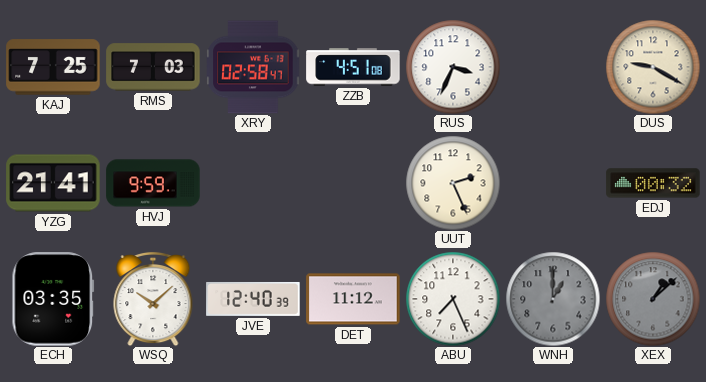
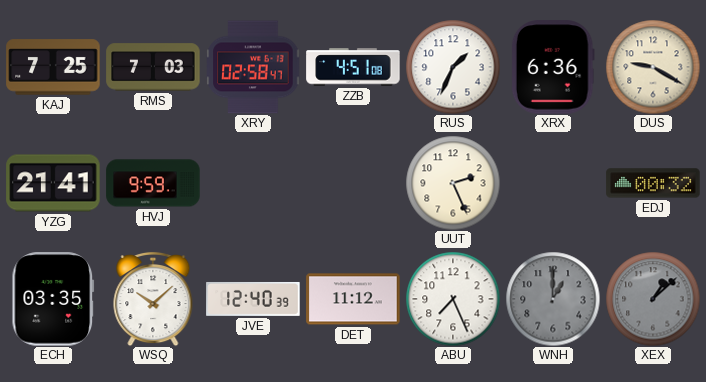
RUS: 3:34 -> 1:34
XRX: none -> 6:36
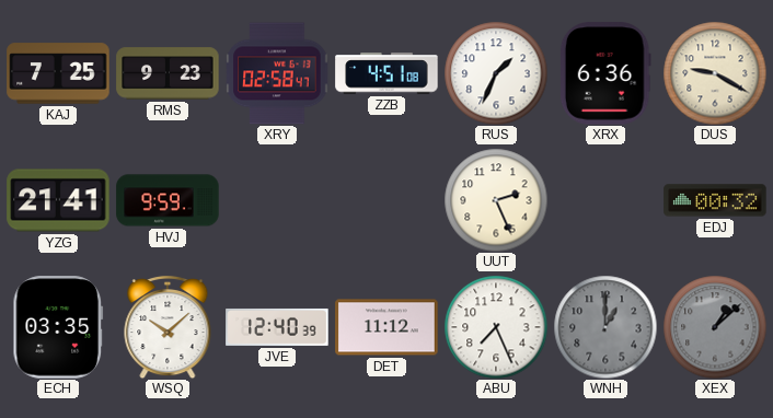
RMS: 7:03 -> 9:23
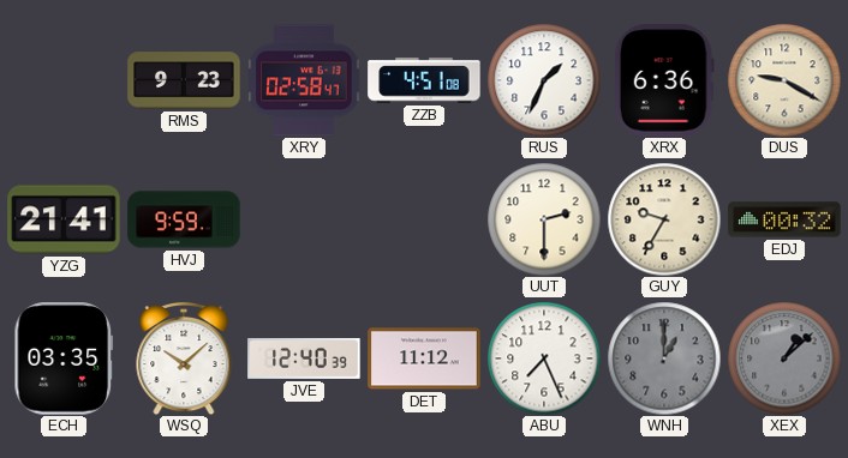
KAJ: 7:25 -> none
UUT: 2:26 -> 2:30
GUY: none -> 9:35
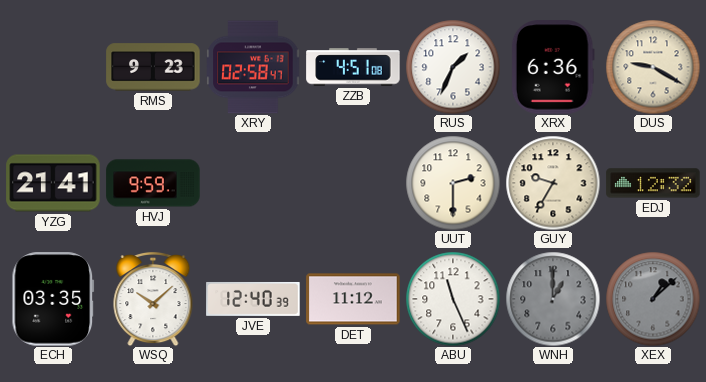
EDJ: 00:32 -> 12:32
ABU: 7:26 -> 11:26
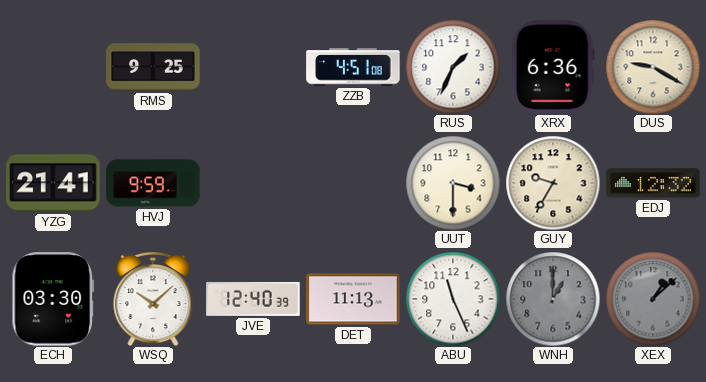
RMS: 9:23 -> 9:25
XRY: 02:58 -> none
UUT: 2:30 -> 3:30
ECH: 03:35 -> 03:30
DET: 11:12 -> 11:13
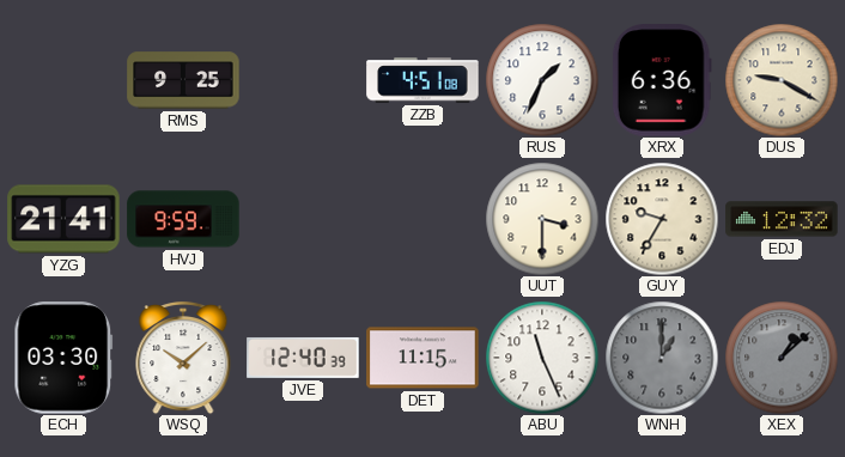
DET: 11:13 -> 11:15
